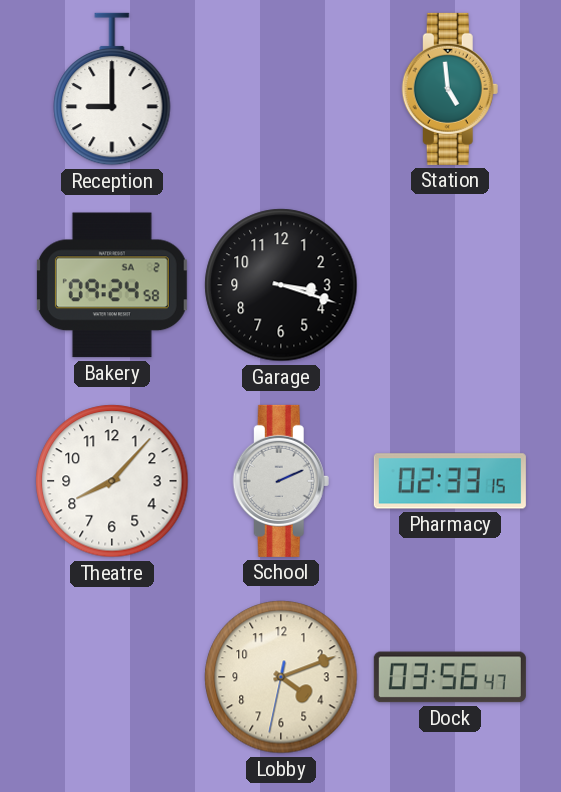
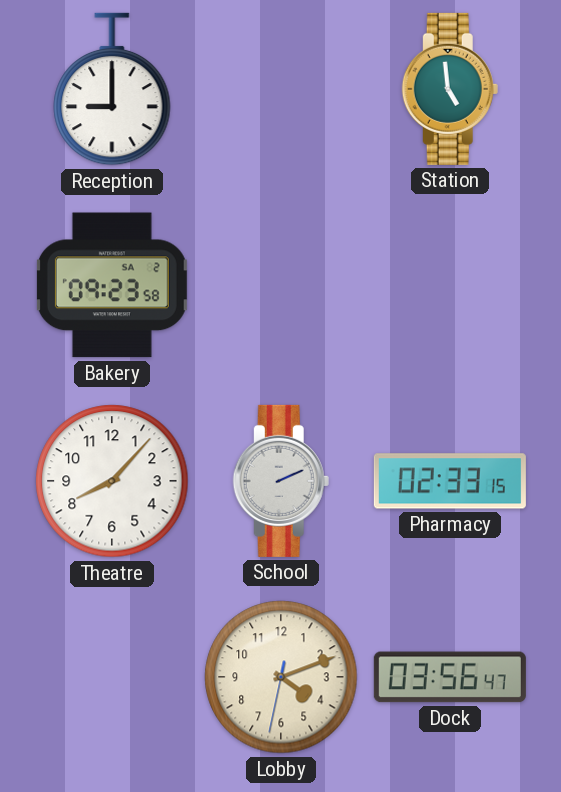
Bakery: 09:24 -> 09:23
Garage: 3:18 -> none
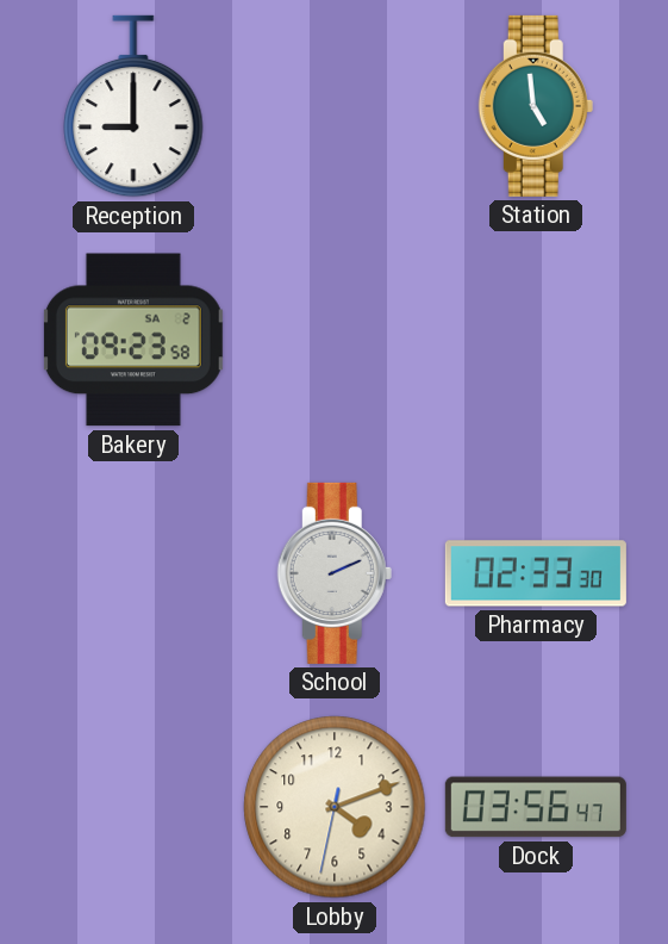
Theatre: 8:07 -> none
Pharmacy: 02:33:15 -> 02:33:30
